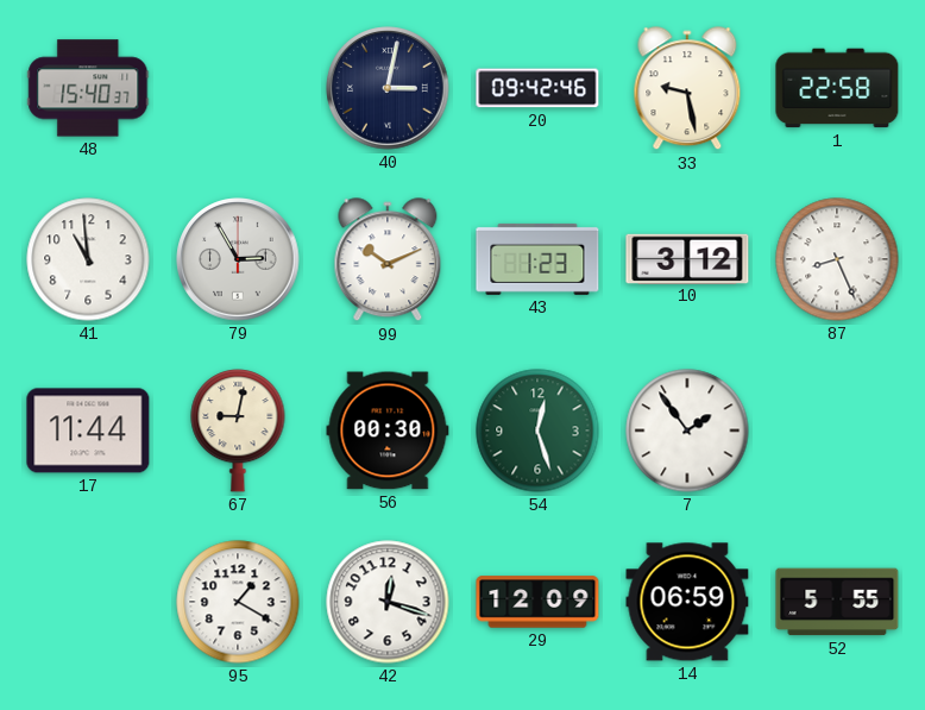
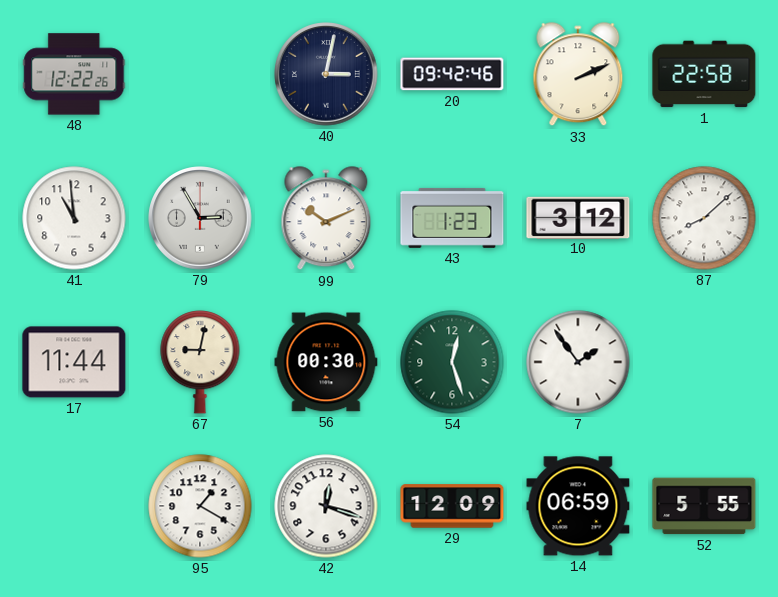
48: 15:40 -> 12:22
33: 9:28 -> 2:11
87: 8:26 -> 8:08
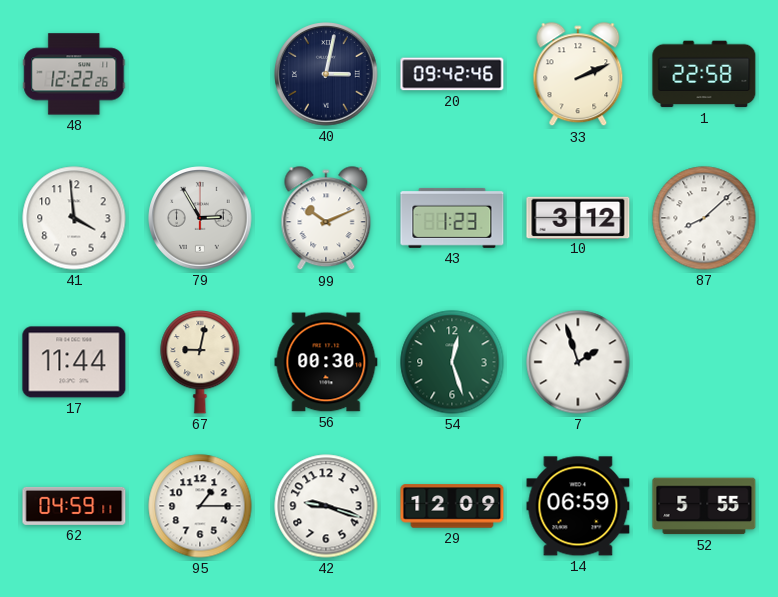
41: 10:59 -> 3:59
7: 1:54 -> 1:57
62: none -> 04:59
95: 1:20 -> 1:15
42: 12:18 -> 9:18
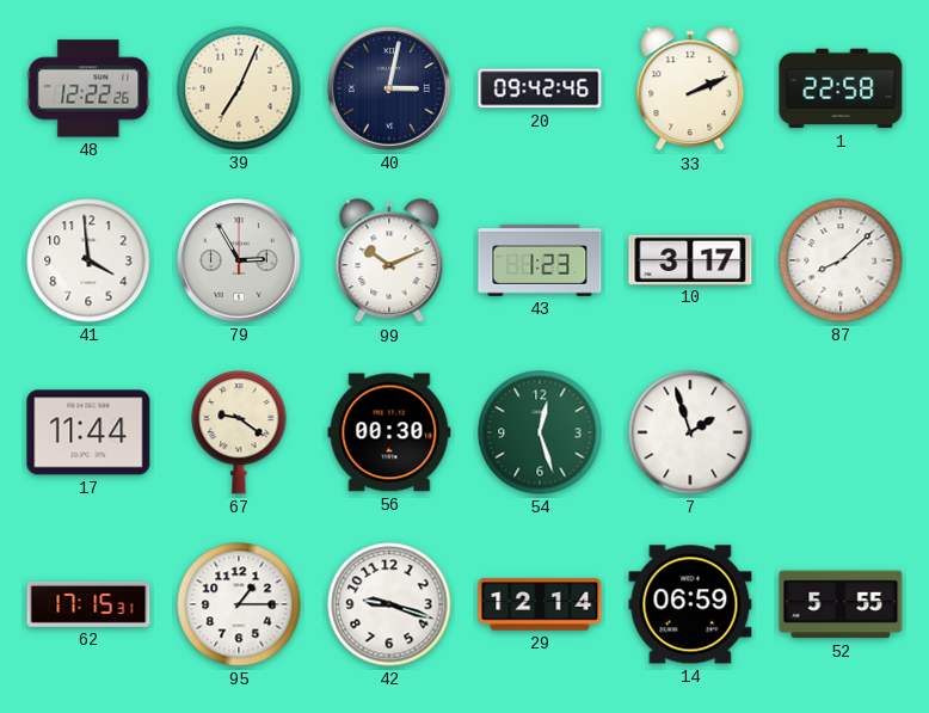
39: none -> 7:04
10: 3:12 -> 3:17
67: 9:02 -> 9:21
62: 04:59 -> 17:15
29: 12:09 -> 12:14
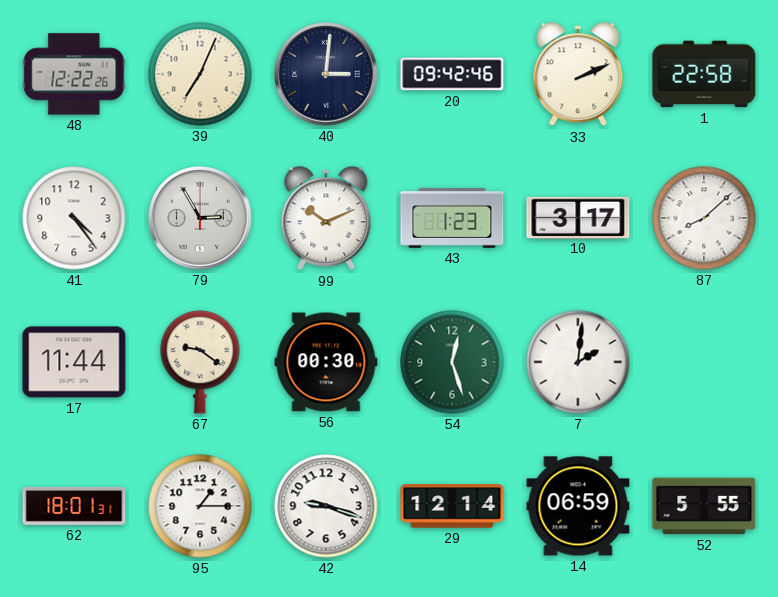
40: 3:02 -> 3:01
41: 3:59 -> 4:24
7: 1:57 -> 2:01
62: 17:15 -> 18:01
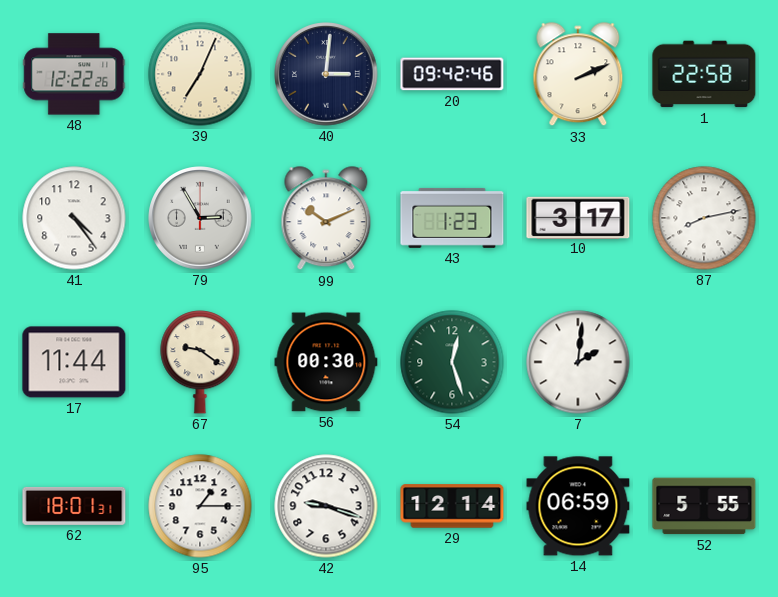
87: 8:08 -> 8:13
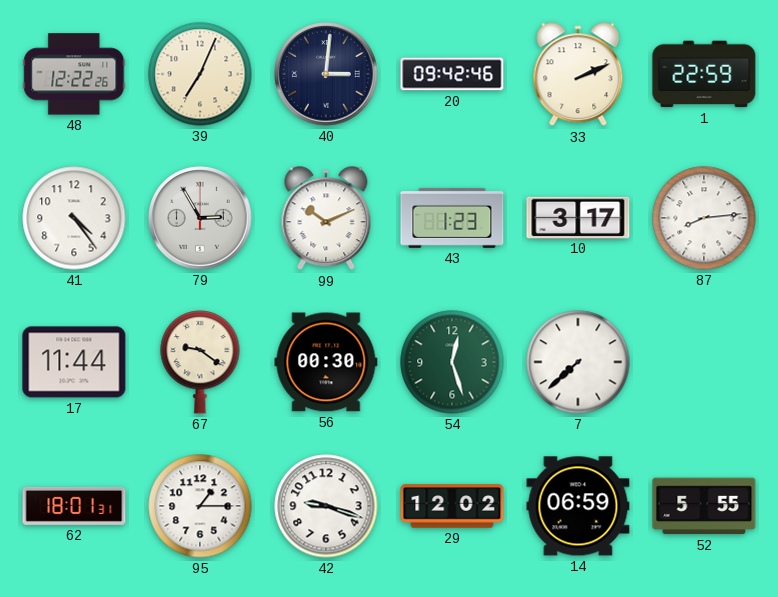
1: 22:58 -> 22:59
87: 8:13 -> 8:14
7: 2:01 -> 7:38
29: 12:14 -> 12:02
